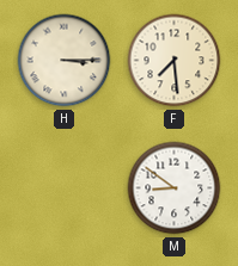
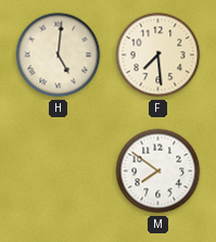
H: 3:15 -> 5:01
M: 8:51 -> 7:51
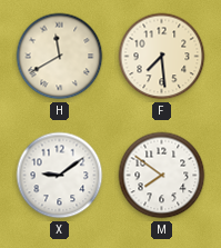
H: 5:01 -> 11:40
X: none -> 9:09
